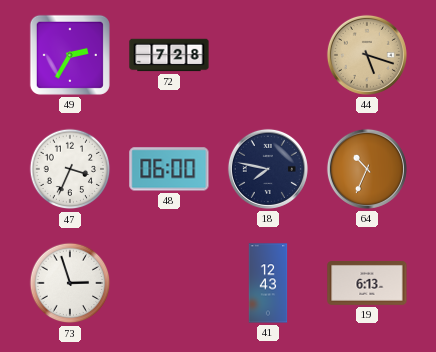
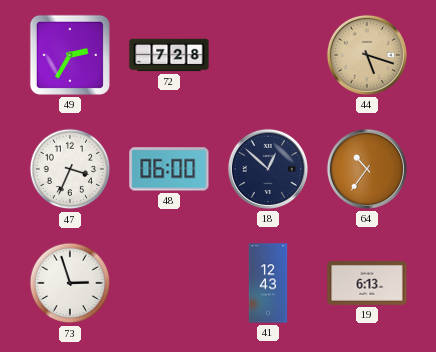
18: 7:47 -> 12:52
64: 10:34 -> 10:36
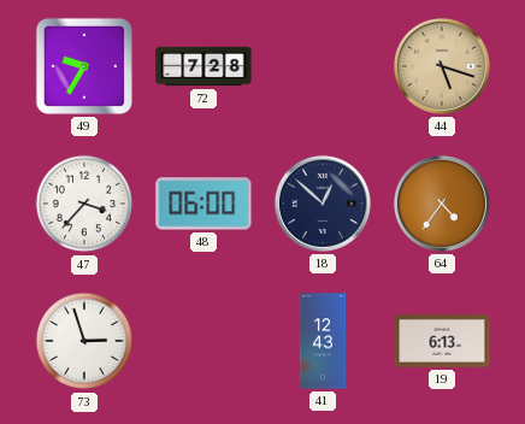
49: 2:35 -> 9:35
47: 3:34 -> 3:37
64: 10:36 -> 4:36
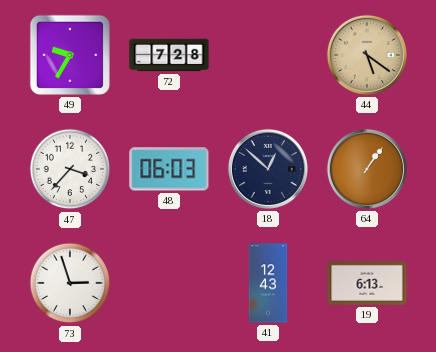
44: 5:18 -> 5:21
48: 06:00 -> 06:03
64: 4:36 -> 1:06
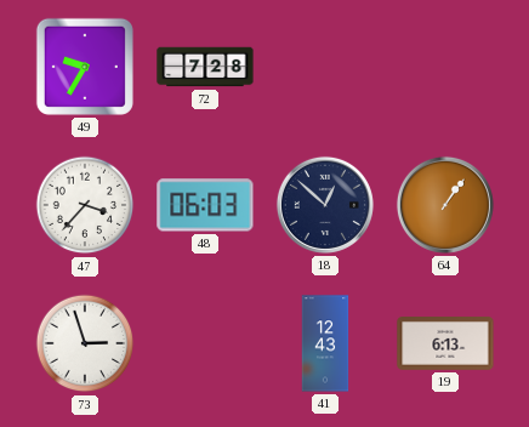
44: 5:21 -> none
